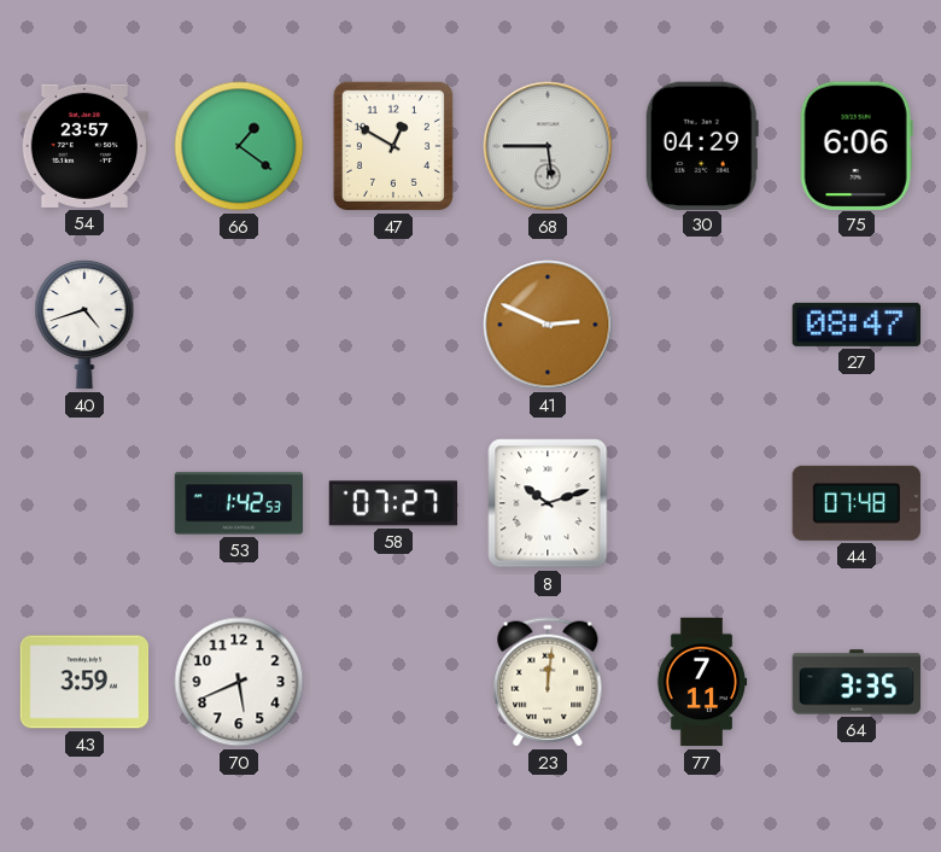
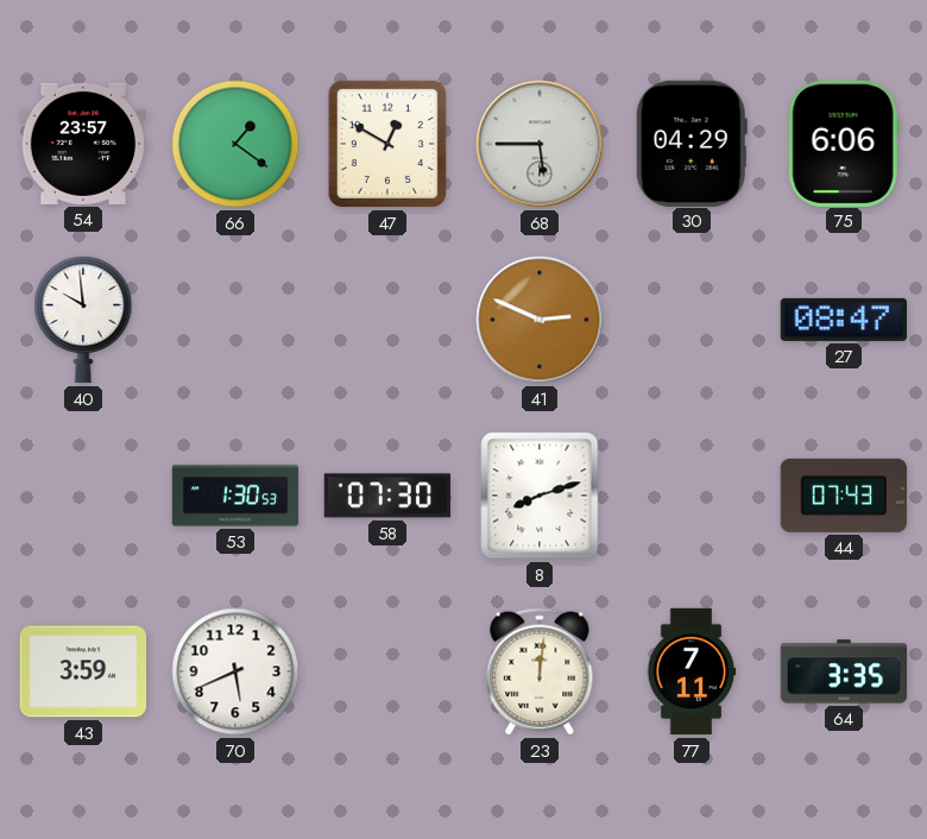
40: 4:42 -> 9:59
53: 1:42 -> 1:30
58: 07:27 -> 07:30
8: 10:12 -> 8:12
44: 07:48 -> 07:43
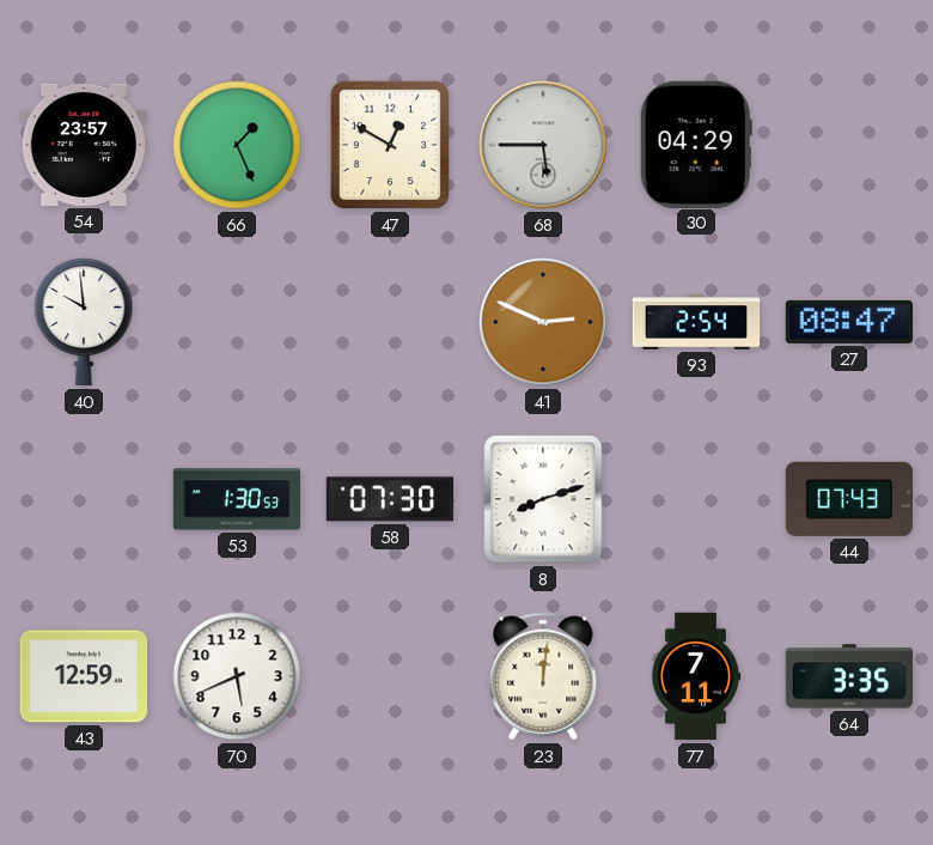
66: 1:21 -> 1:26
75: 6:06 -> none
93: none -> 2:54
43: 3:59 -> 12:59
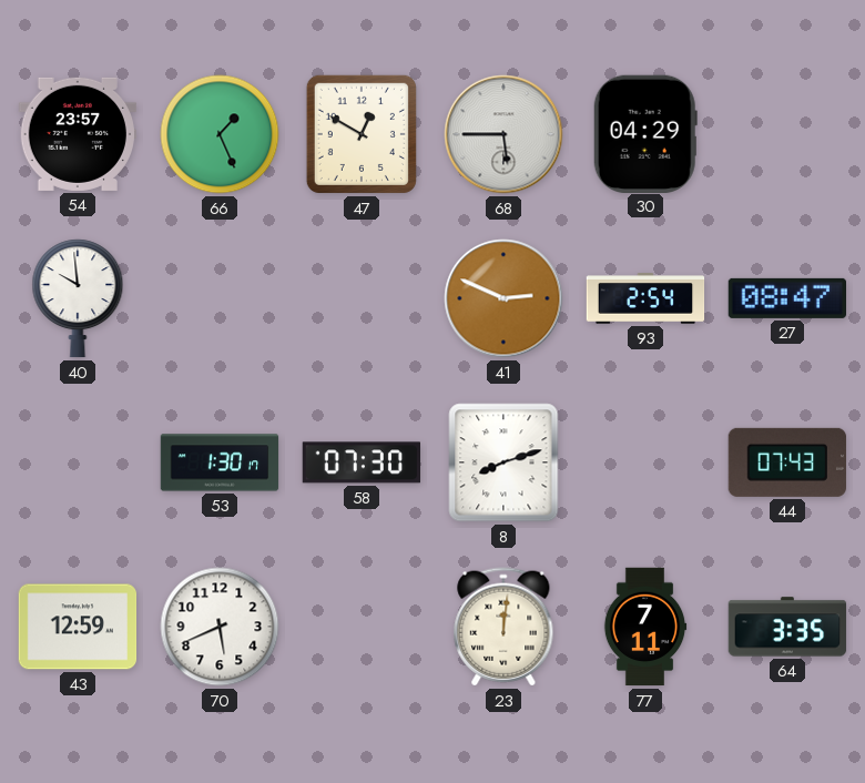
53: 1:30:53 -> 1:30:17
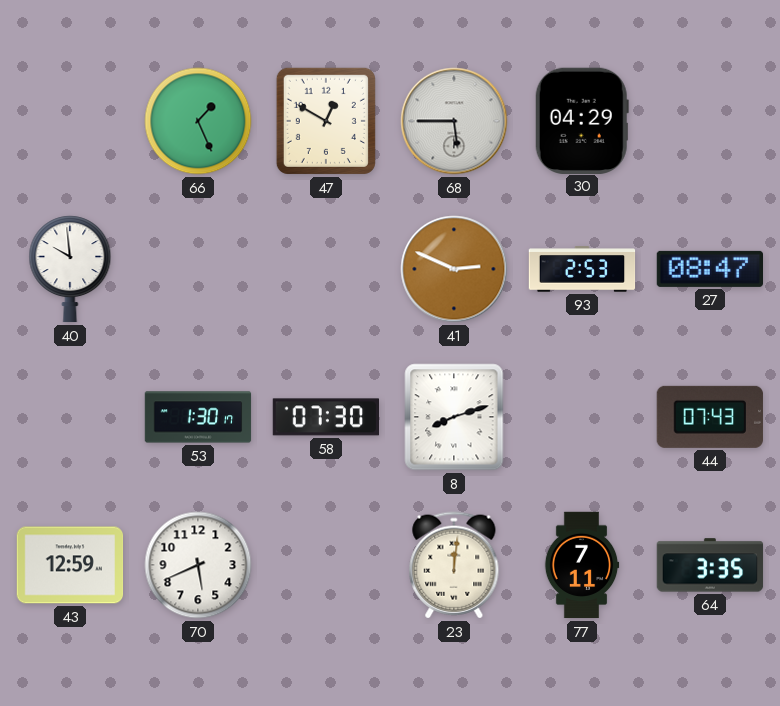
54: 23:57 -> none
93: 2:54 -> 2:53
